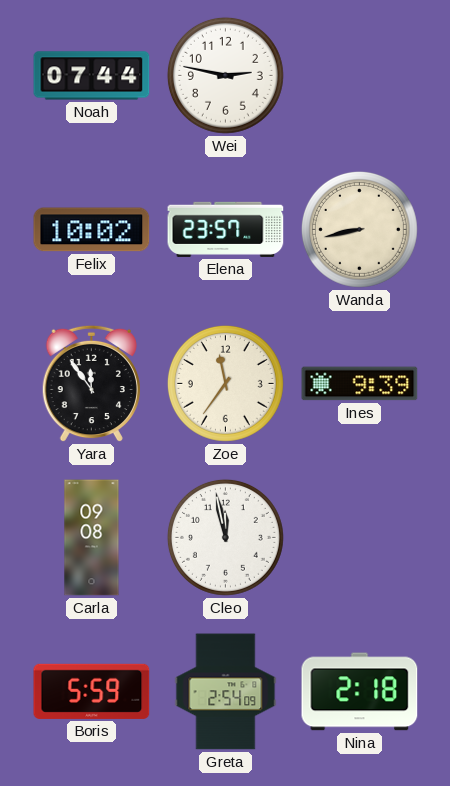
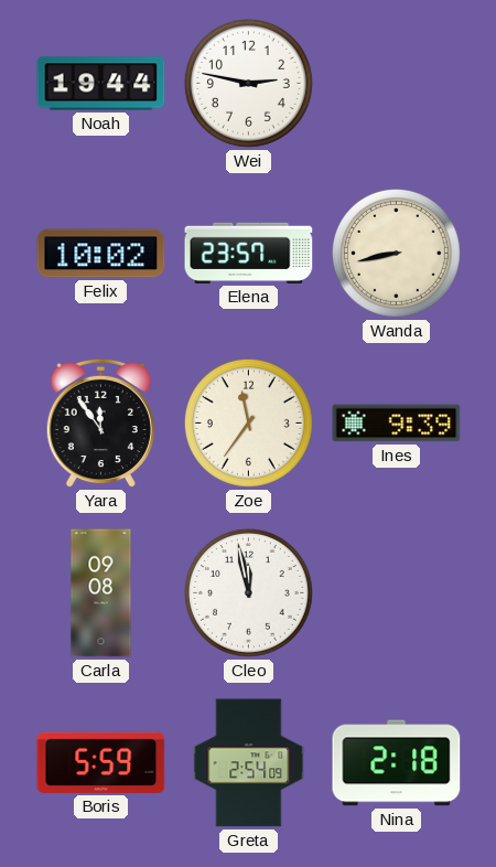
Noah: 07:44 -> 19:44
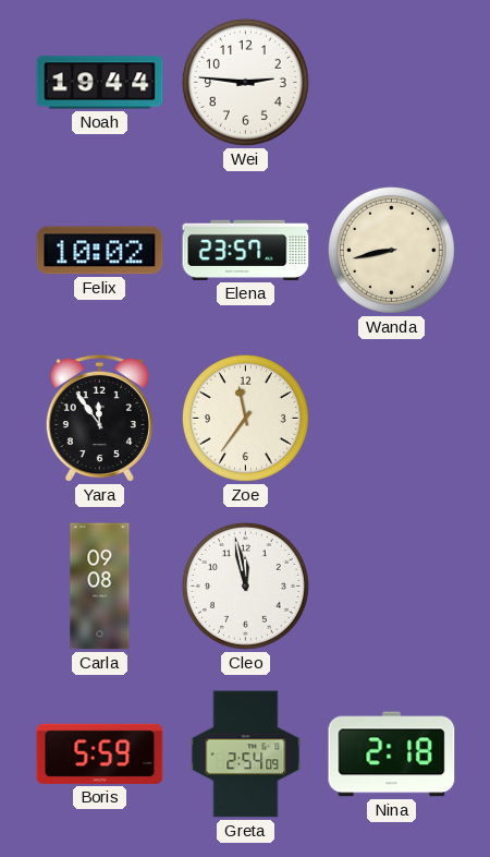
Wei: 2:47 -> 2:46
Ines: 9:39 -> none
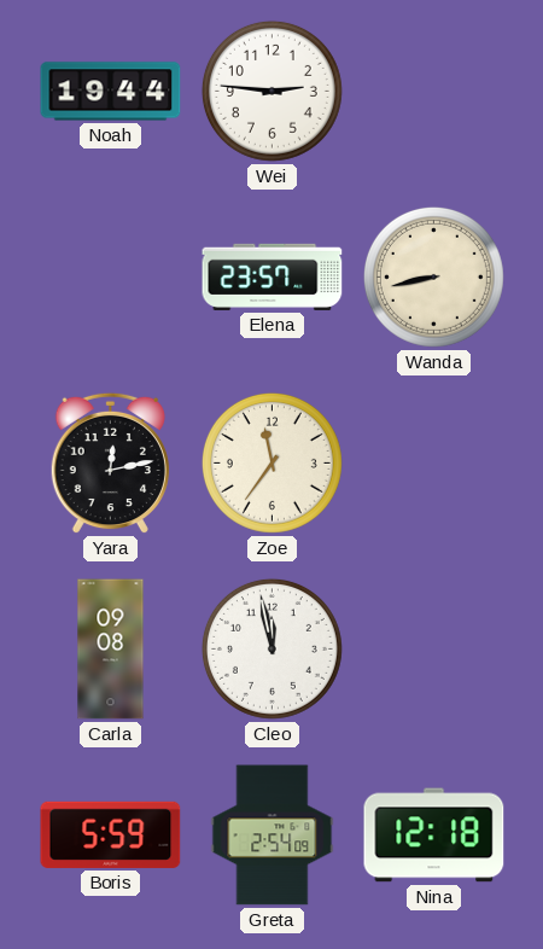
Felix: 10:02 -> none
Yara: 11:54 -> 12:13
Nina: 2:18 -> 12:18
